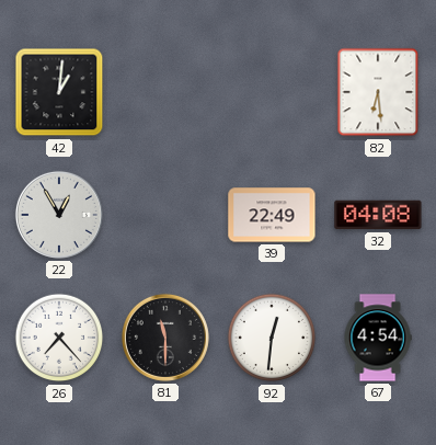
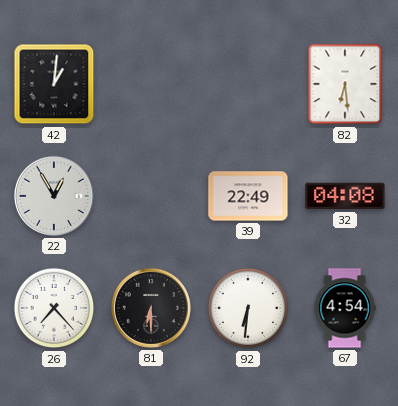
81: 11:30 -> 6:30
92: 12:31 -> 6:31
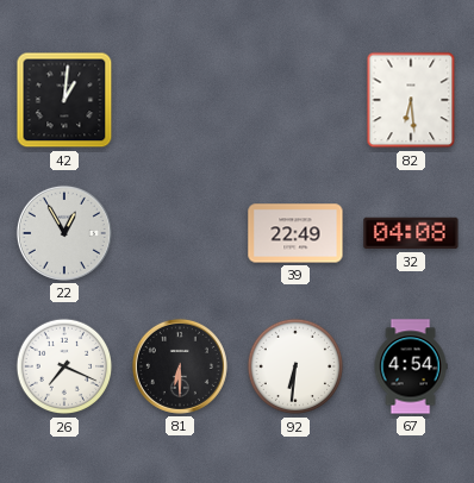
26: 7:23 -> 7:19
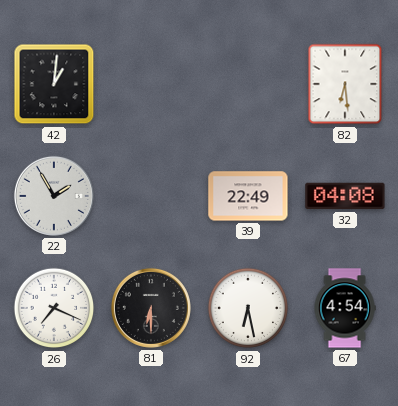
22: 12:55 -> 1:55
92: 6:31 -> 6:28
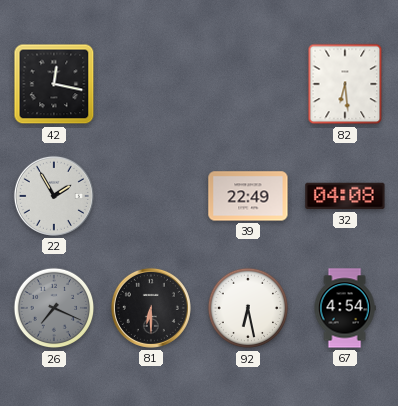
42: 1:01 -> 12:17
26 dial: white -> grey
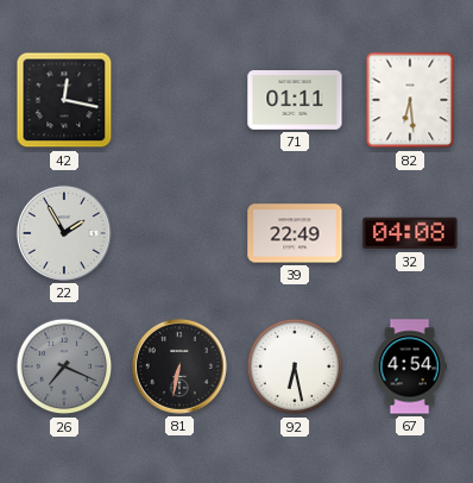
71: none -> 01:11
81: 6:30 -> 6:32
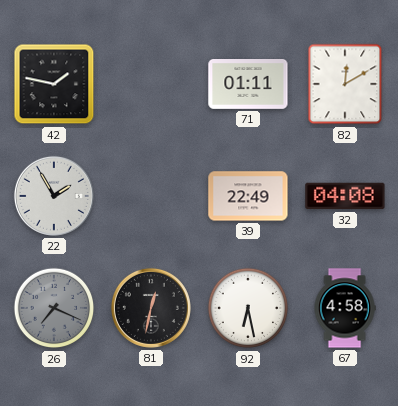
42: 12:17 -> 1:47
82: 6:29 -> 12:10
81: 6:32 -> 12:32
67: 4:54 -> 4:58
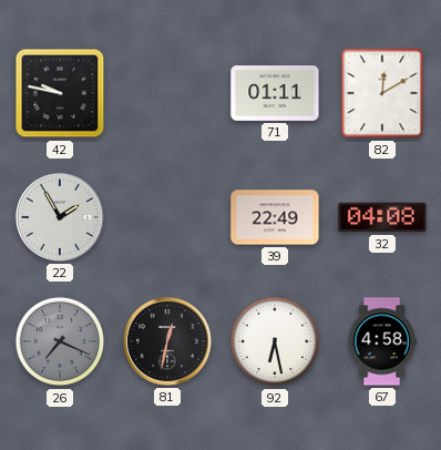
42: 1:47 -> 9:47
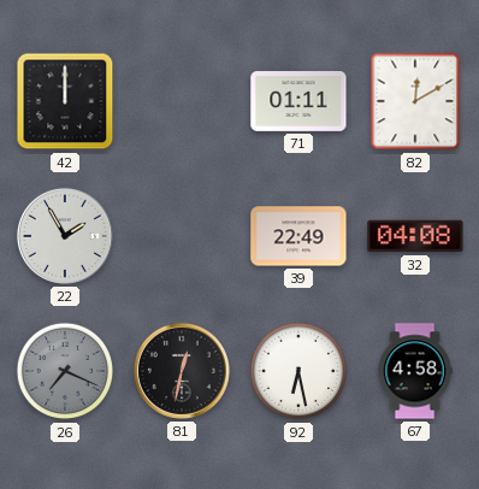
42: 9:47 -> 12:00
